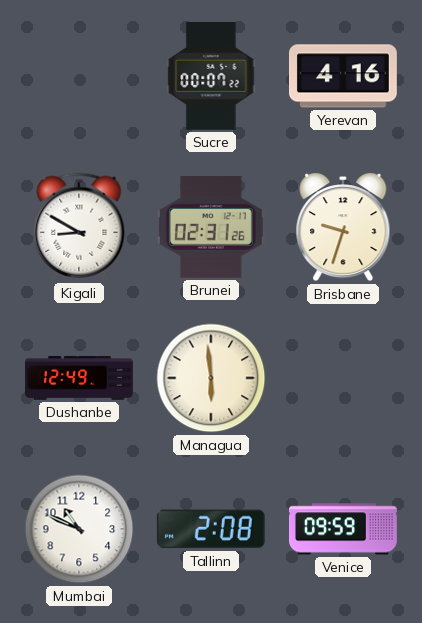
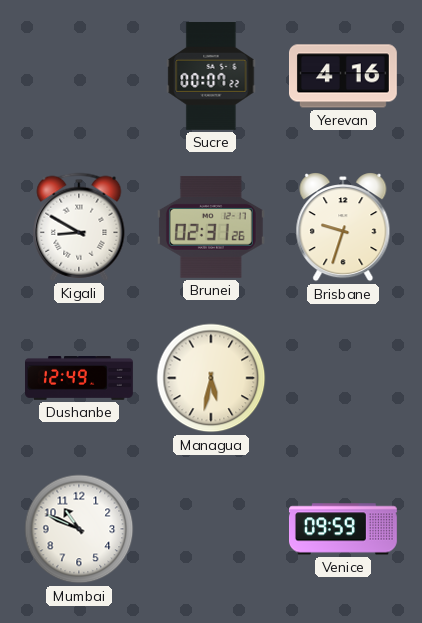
Managua: 5:59 -> 5:32
Tallinn: 2:08 -> none
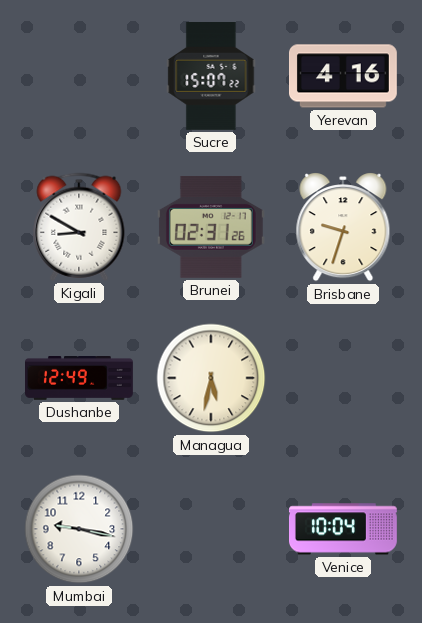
Sucre: 00:07 -> 15:07
Mumbai: 10:49 -> 9:17
Venice: 09:59 -> 10:04
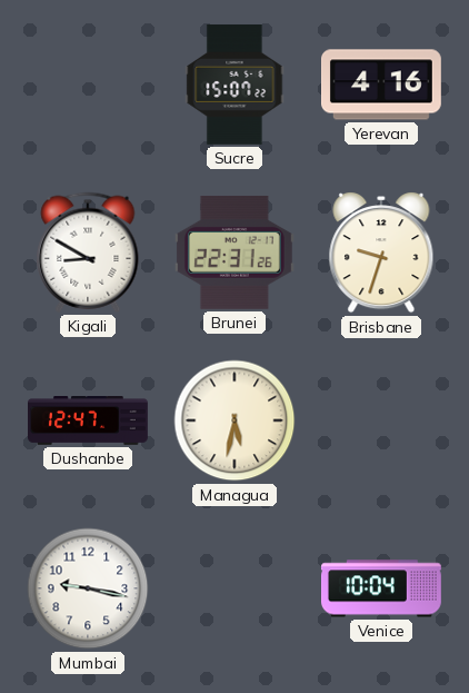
Brunei: 02:31 -> 22:31
Dushanbe: 12:49 -> 12:47
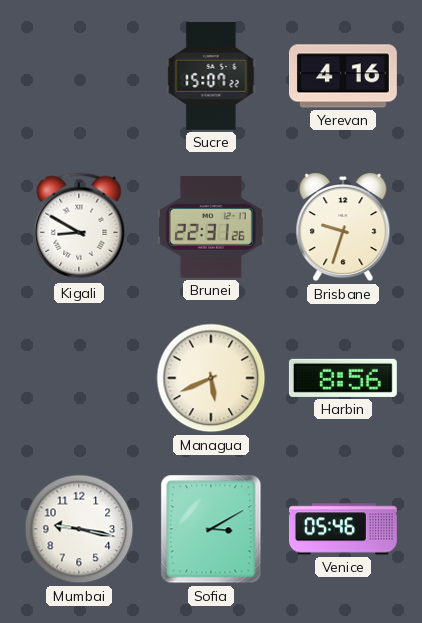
Dushanbe: 12:47 -> none
Managua: 5:32 -> 5:41
Harbin: none -> 8:56
Sofia: none -> 3:10
Venice: 10:04 -> 05:46
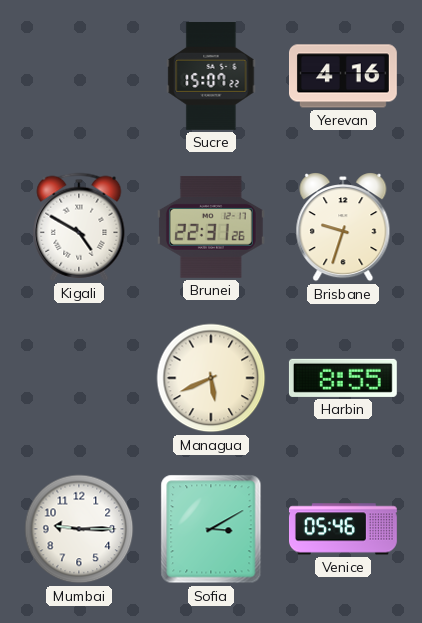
Kigali: 8:50 -> 4:50
Harbin: 8:56 -> 8:55
Mumbai: 9:17 -> 9:15
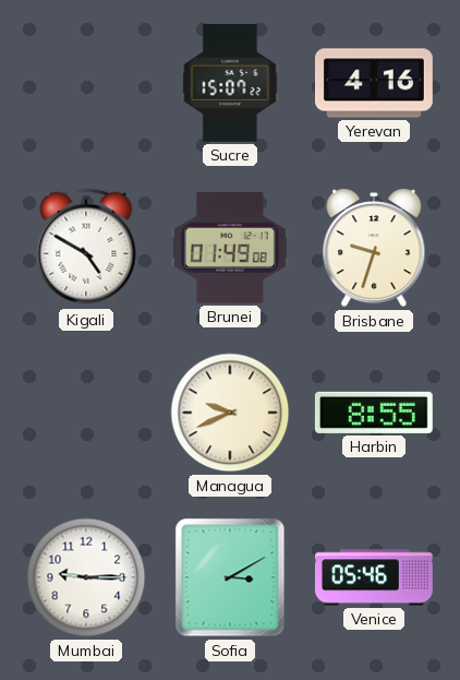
Brunei: 22:31 -> 01:49
Managua: 5:41 -> 9:41
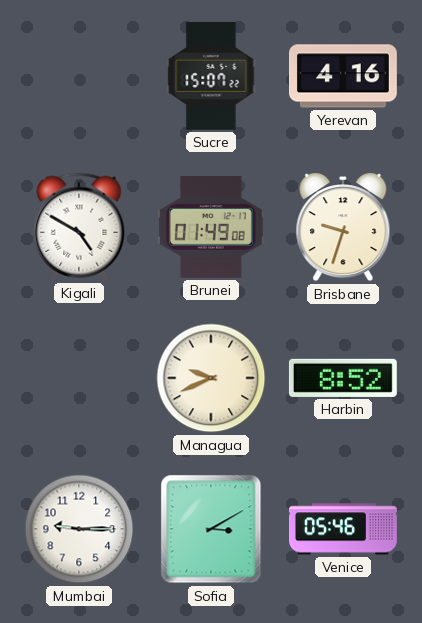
Harbin: 8:55 -> 8:52
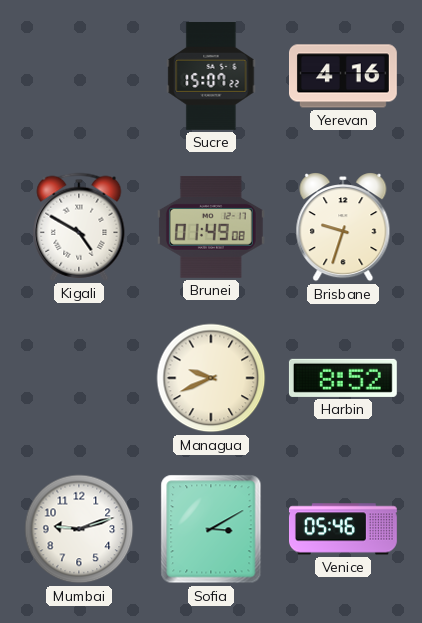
Mumbai: 9:15 -> 9:12
